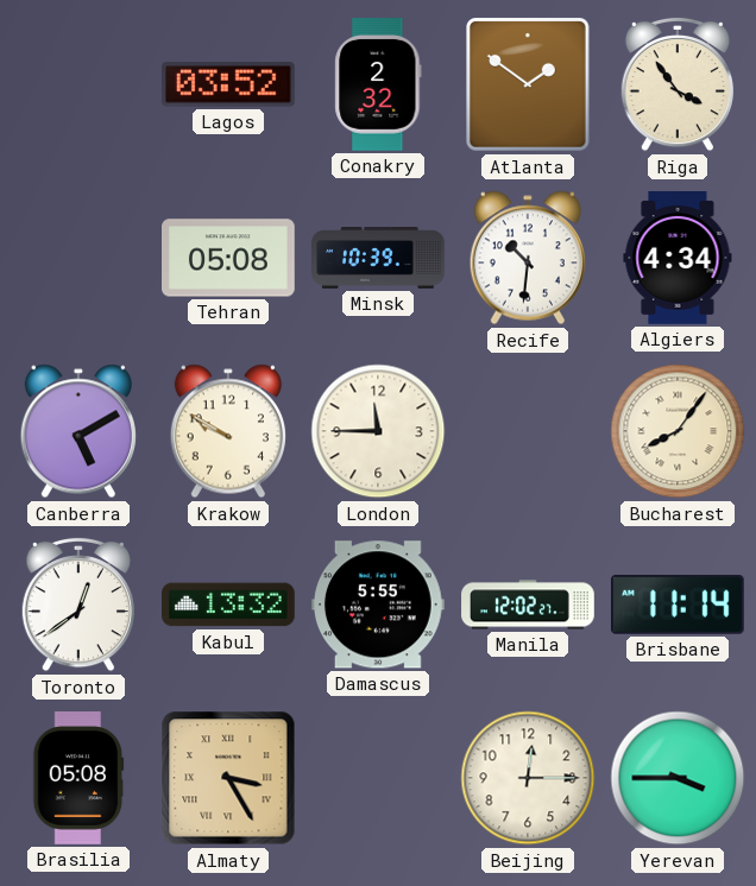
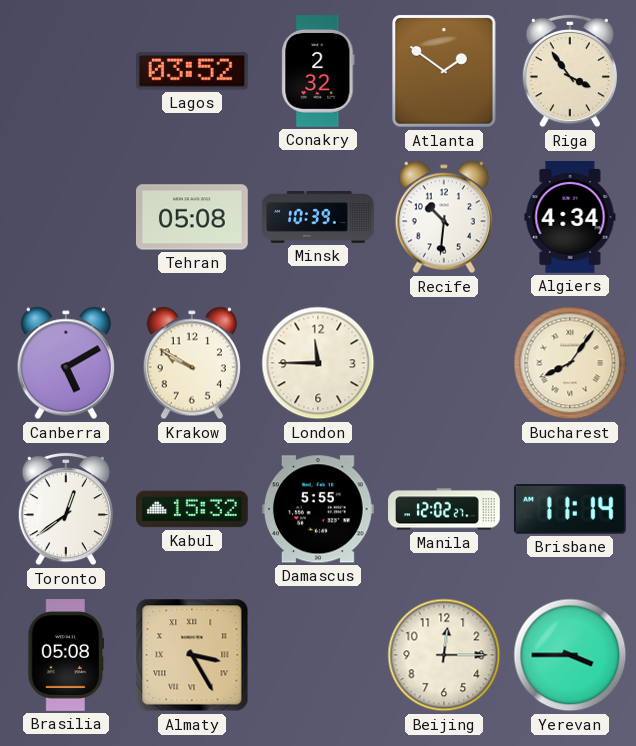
Kabul: 13:32 -> 15:32
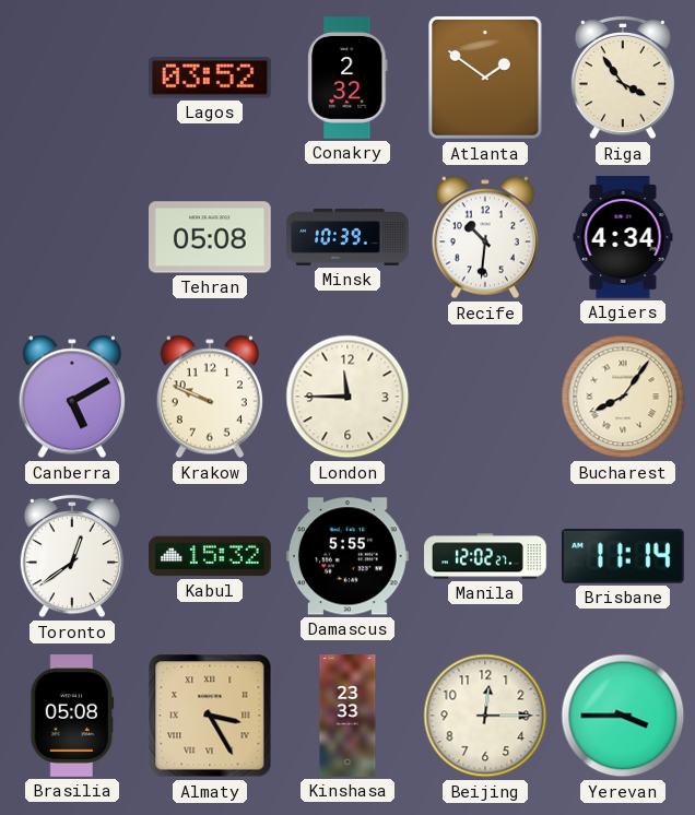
Krakow: 9:50 -> 9:49
Kinshasa: none -> 23:33
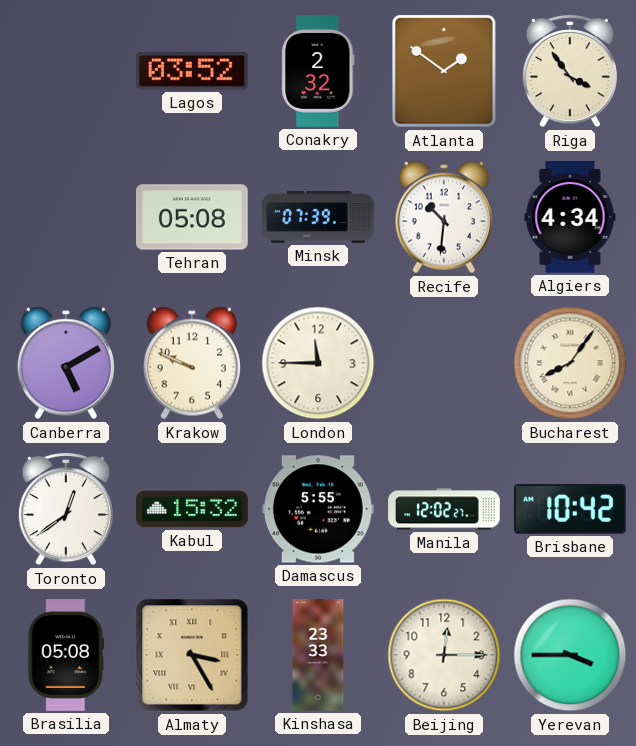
Minsk: 10:39 -> 07:39
Brisbane: 11:14 -> 10:42
